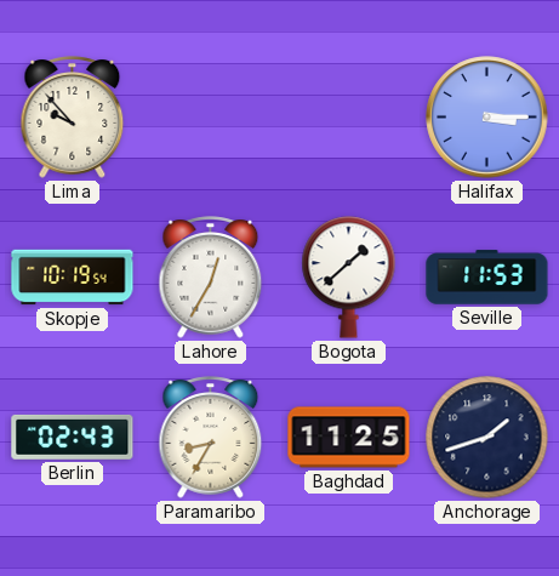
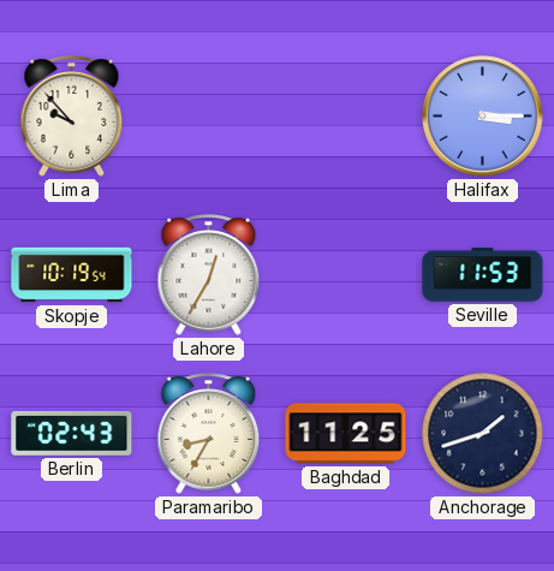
Bogota: 1:38 -> none
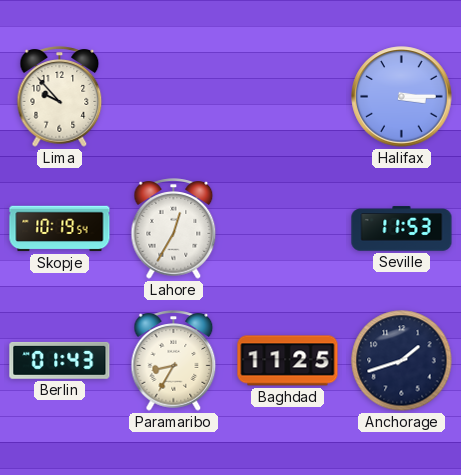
Berlin: 02:43 -> 01:43
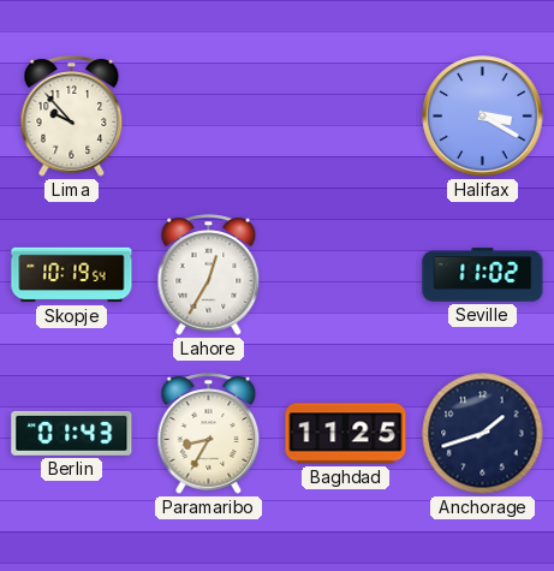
Halifax: 3:15 -> 3:20
Seville: 11:53 -> 11:02
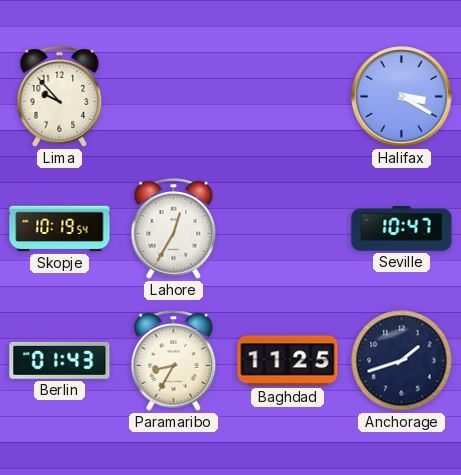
Seville: 11:02 -> 10:47
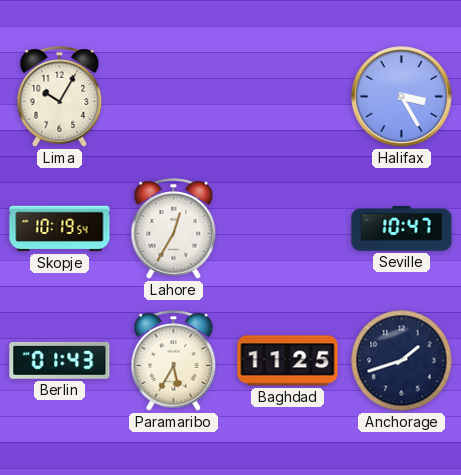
Lima: 9:53 -> 10:05
Halifax: 3:20 -> 3:25
Paramaribo: 8:35 -> 5:35
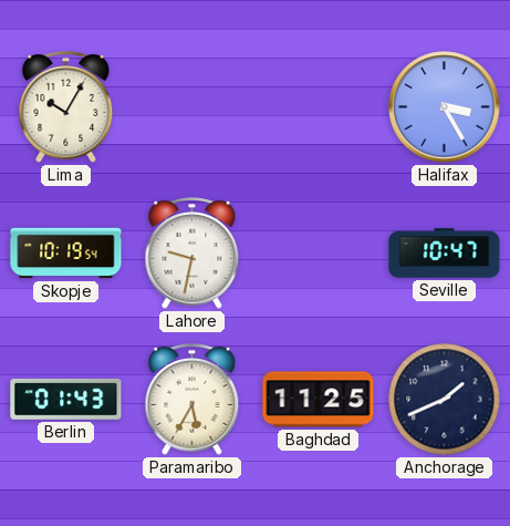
Lahore: 12:35 -> 9:32
Anchorage: 1:42 -> 1:41
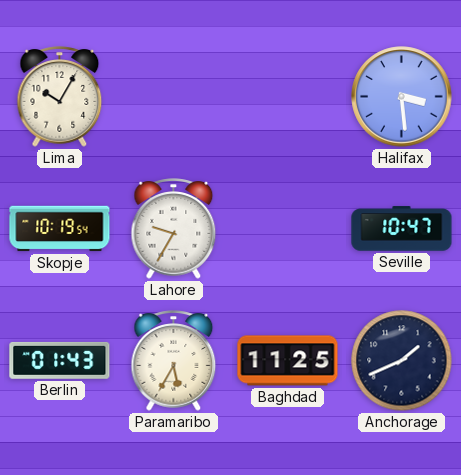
Halifax: 3:25 -> 3:29
Lahore: 9:32 -> 9:35
